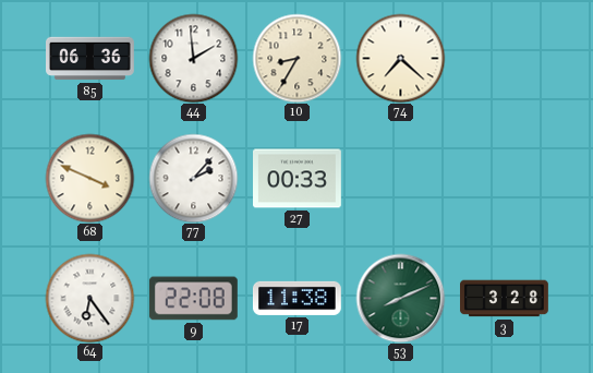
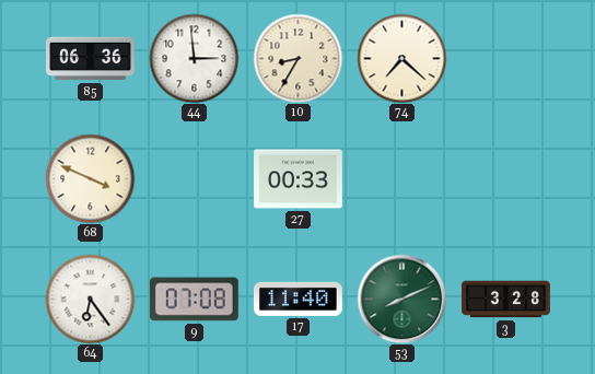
44: 1:59 -> 2:59
77: 2:07 -> none
9: 22:08 -> 07:08
17: 11:38 -> 11:40
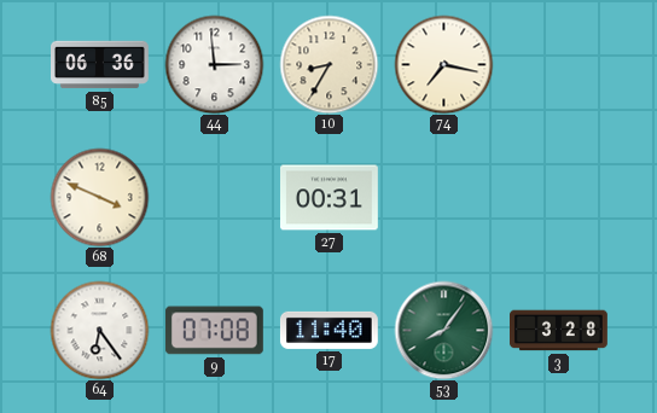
74: 7:22 -> 7:17
27: 00:33 -> 00:31
53: 8:11 -> 8:06
